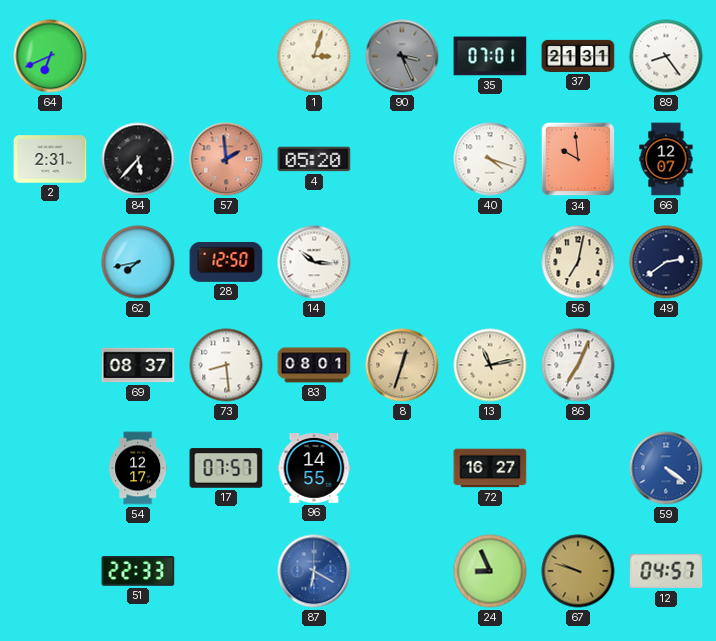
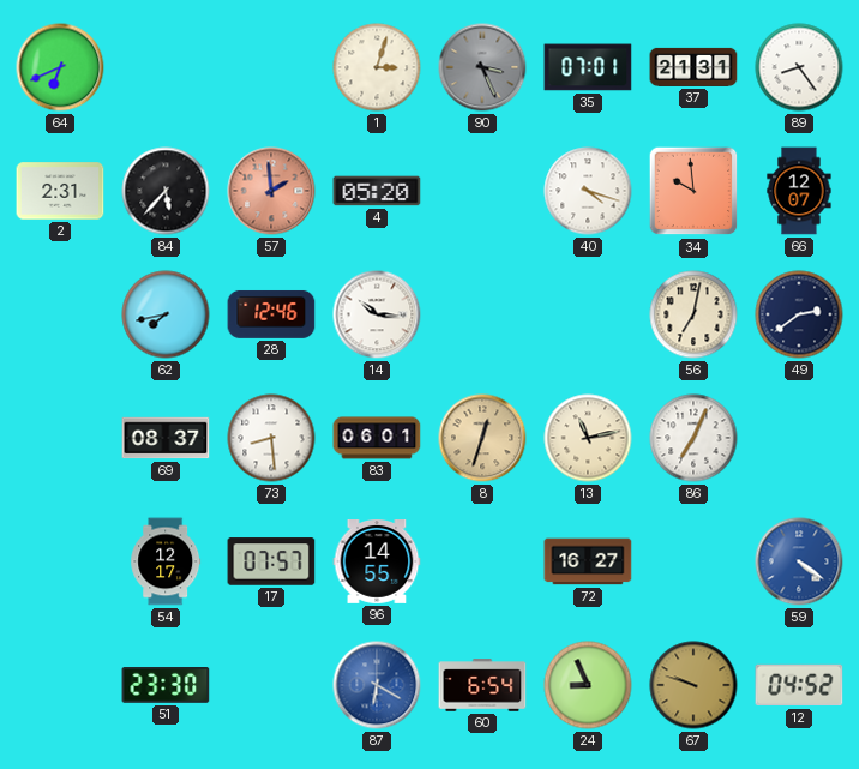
28: 12:50 -> 12:46
83: 08:01 -> 06:01
51: 22:33 -> 23:30
60: none -> 6:54
12: 04:57 -> 04:52
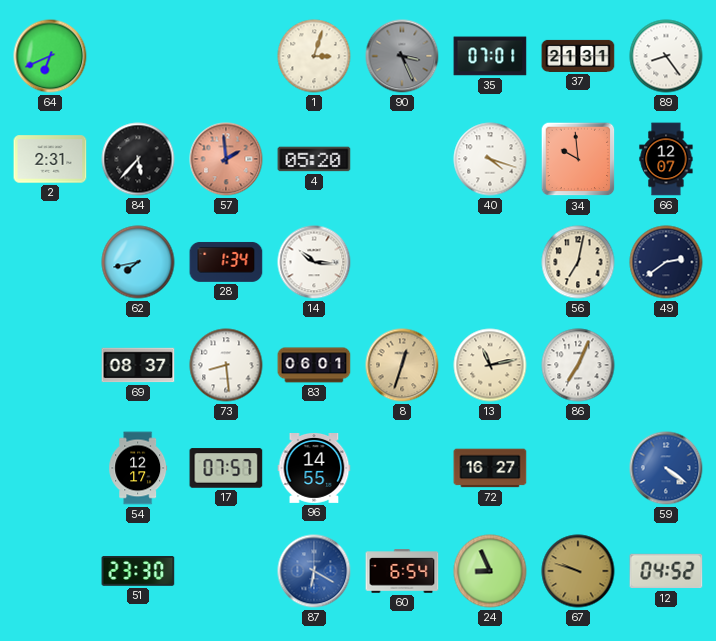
28: 12:46 -> 1:34
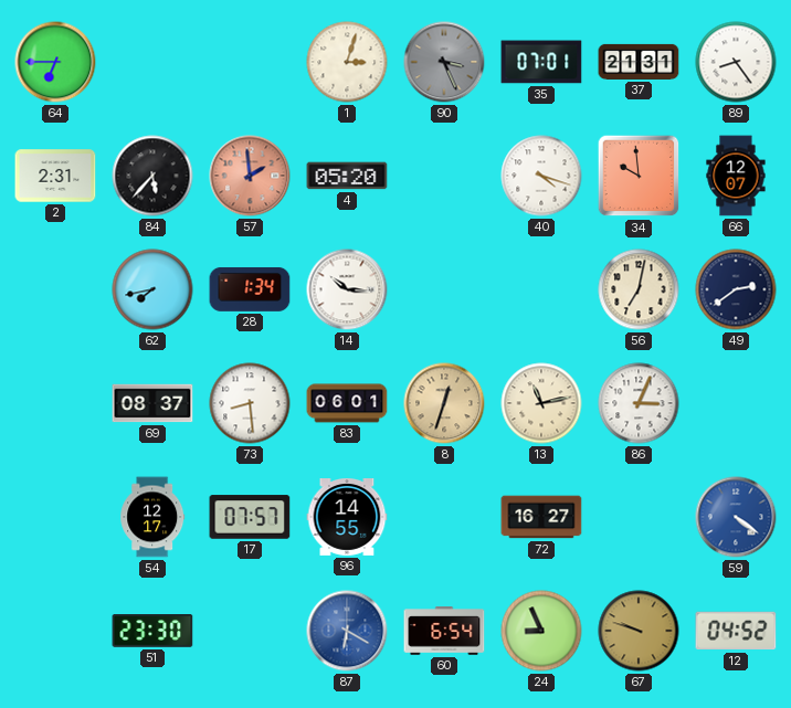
64: 6:41 -> 6:45
86: 7:04 -> 3:04
